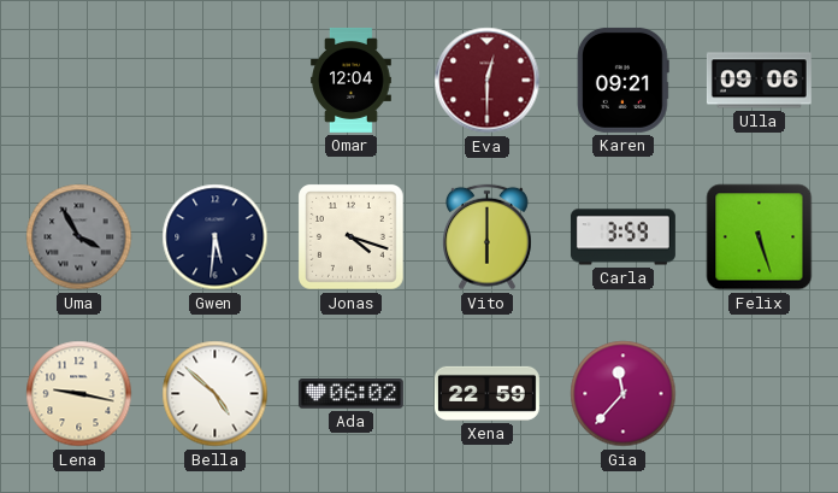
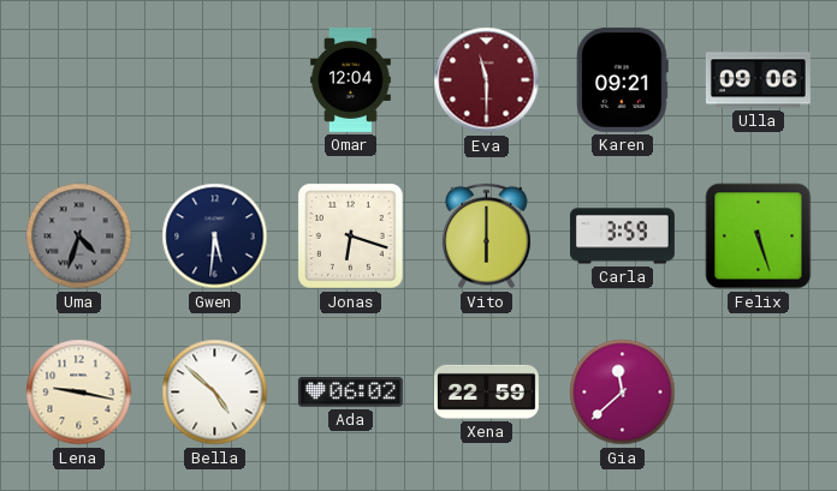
Eva: 12:30 -> 11:30
Uma: 3:55 -> 4:33
Jonas: 4:18 -> 6:18
Gia: 11:37 -> 11:38
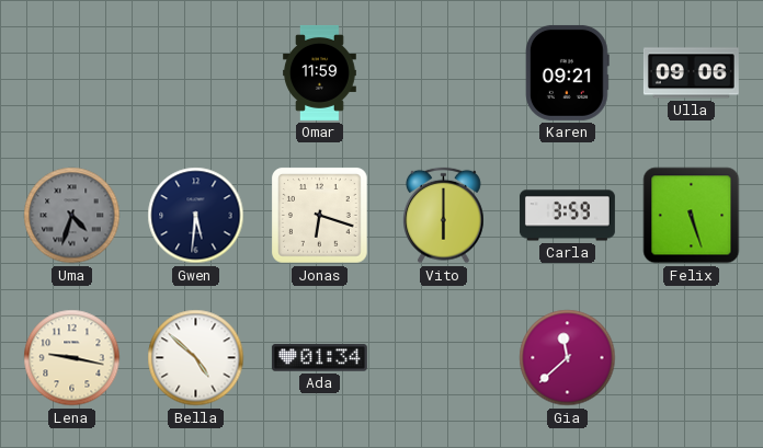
Omar: 12:04 -> 11:59
Eva: 11:30 -> none
Ada: 06:02 -> 01:34
Xena: 22:59 -> none
